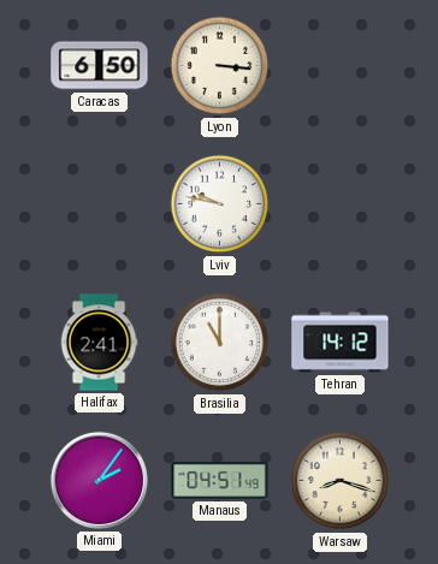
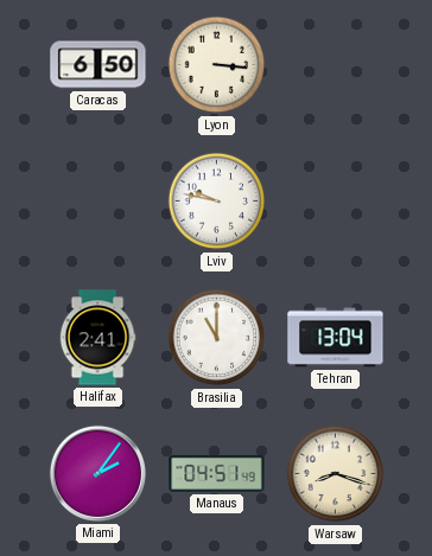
Tehran: 14:12 -> 13:04
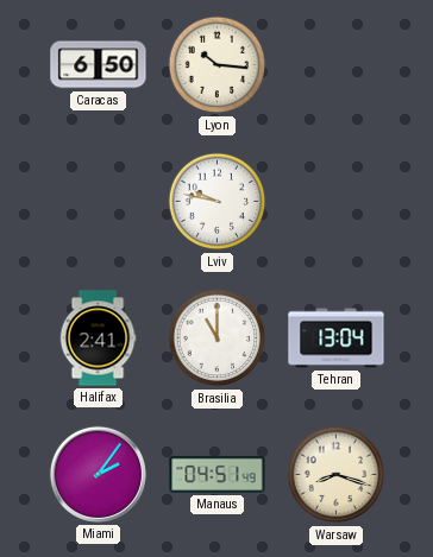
Lyon: 3:16 -> 10:16
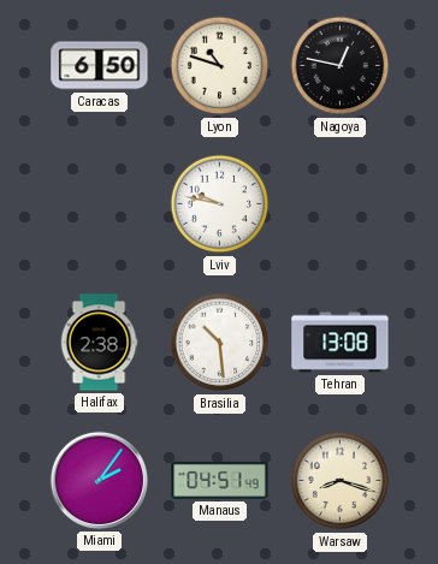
Lyon: 10:16 -> 10:48
Nagoya: none -> 12:47
Halifax: 2:41 -> 2:38
Brasilia: 11:00 -> 10:29
Tehran: 13:04 -> 13:08
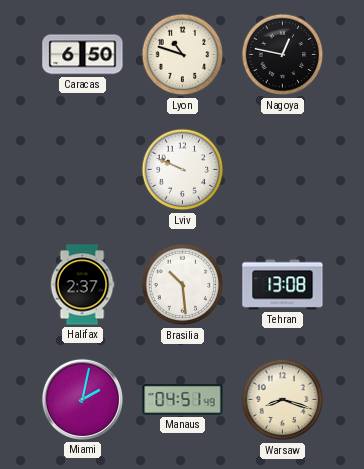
Lviv: 9:47 -> 9:49
Halifax: 2:38 -> 2:37
Miami: 2:06 -> 2:02
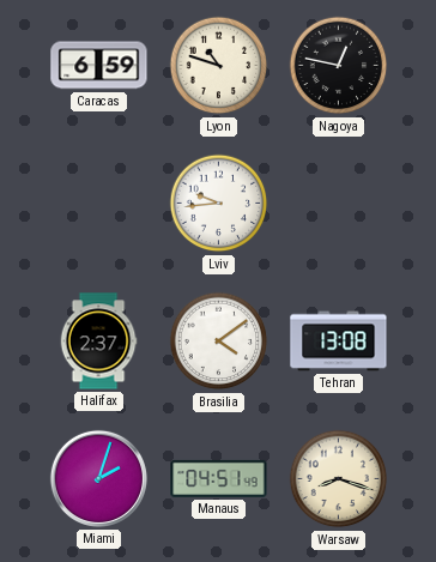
Caracas: 6:50 -> 6:59
Lviv: 9:49 -> 9:44
Brasilia: 10:29 -> 4:09
Miami: 2:02 -> 2:03
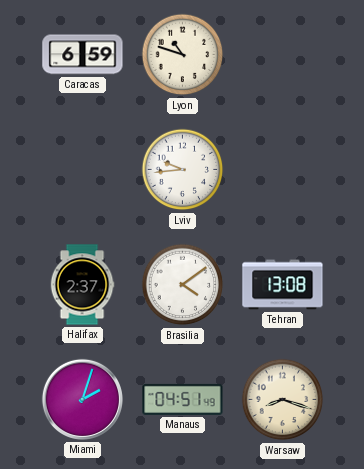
Nagoya: 12:47 -> none
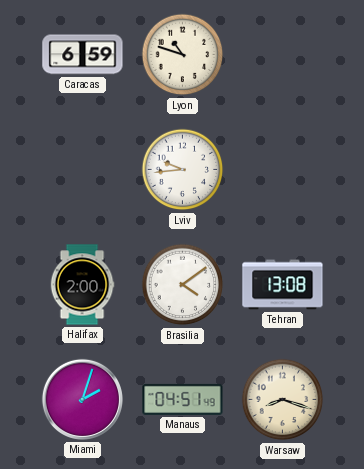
Halifax: 2:37 -> 2:00
